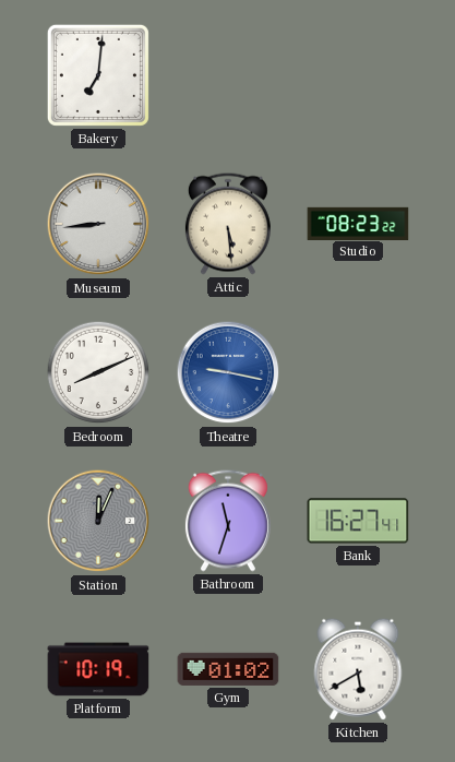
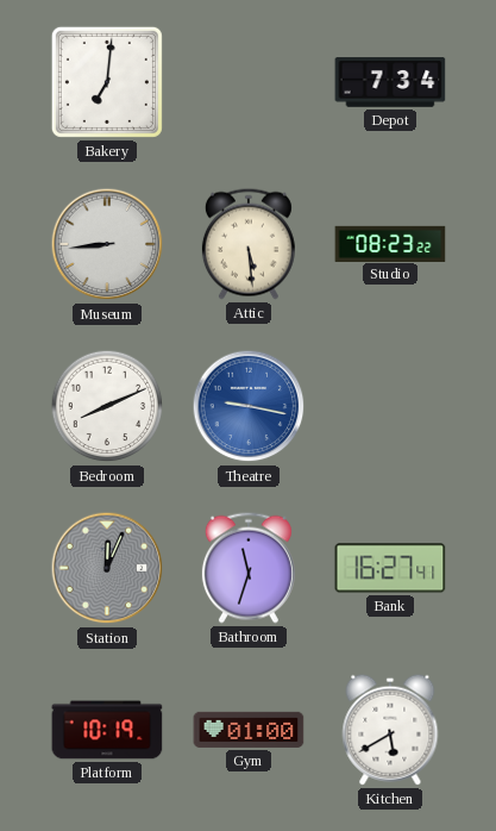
Depot: none -> 7:34
Gym: 01:02 -> 01:00
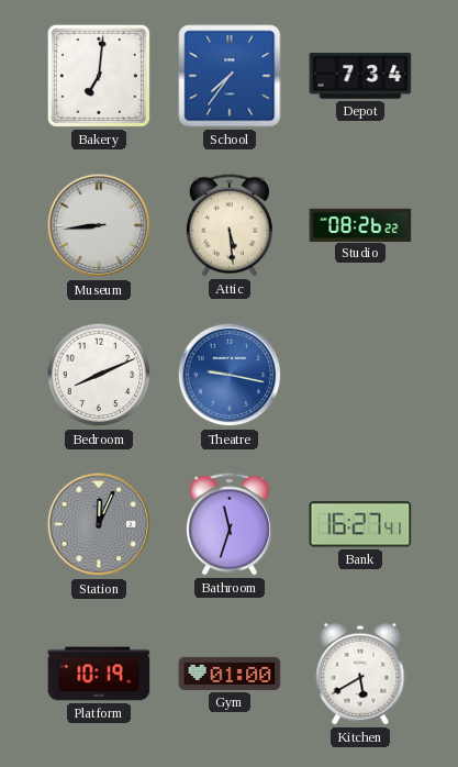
School: none -> 7:36
Studio: 08:23 -> 08:26
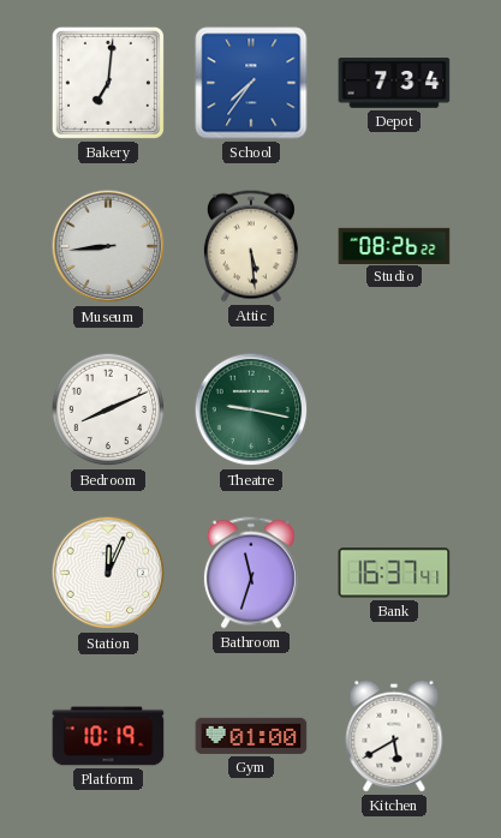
Theatre dial: blue -> green
Station dial: grey -> white
Bank: 16:27 -> 16:37
